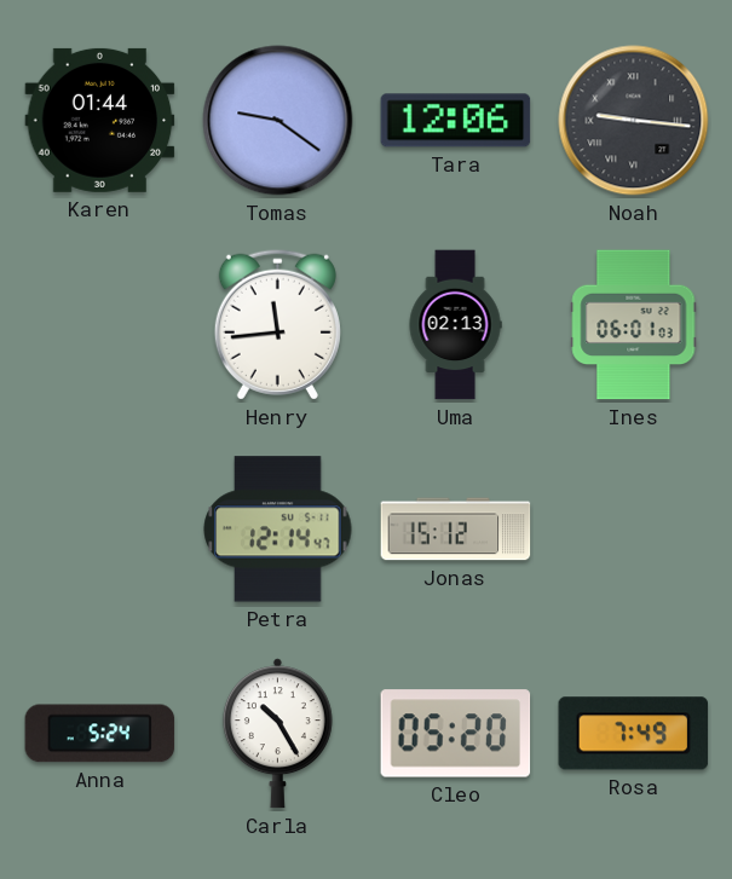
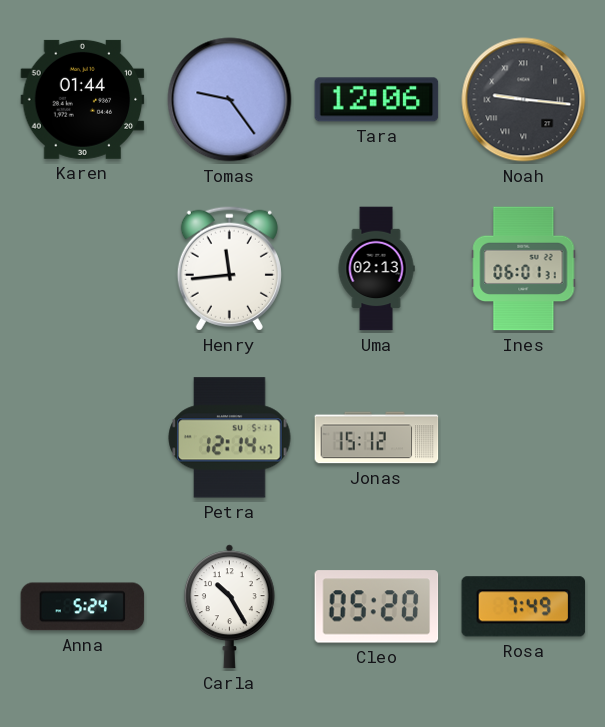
Tomas: 9:21 -> 9:24
Ines: 06:01:03 -> 06:01:31
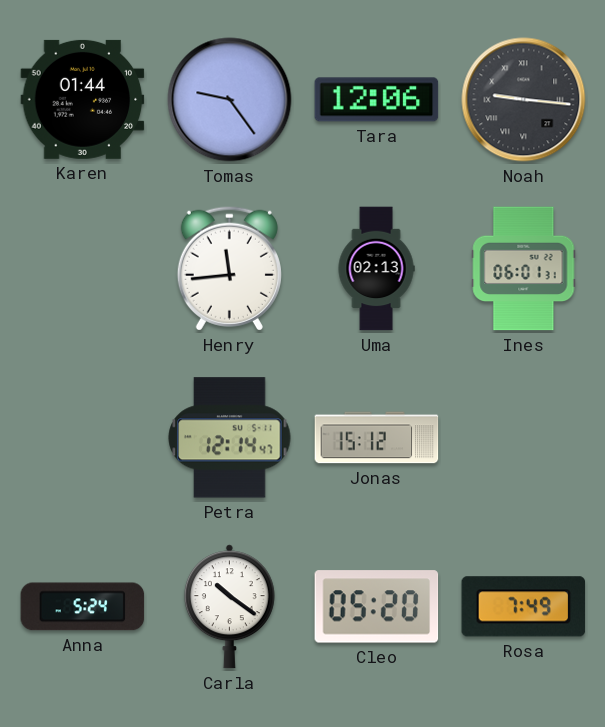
Carla: 10:25 -> 10:21
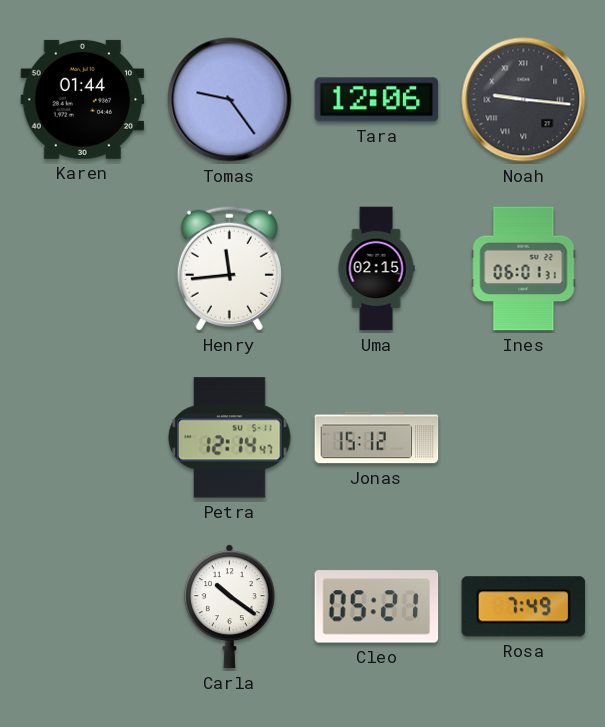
Uma: 02:13 -> 02:15
Anna: 5:24 -> none
Cleo: 05:20 -> 05:21
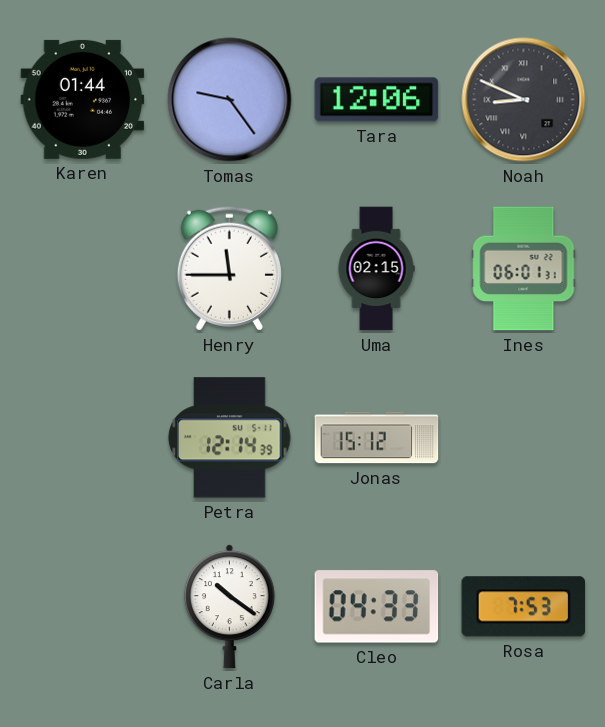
Noah: 9:16 -> 8:49
Henry: 11:44 -> 11:45
Petra: 12:14:47 -> 12:14:39
Cleo: 05:21 -> 04:33
Rosa: 7:49 -> 7:53
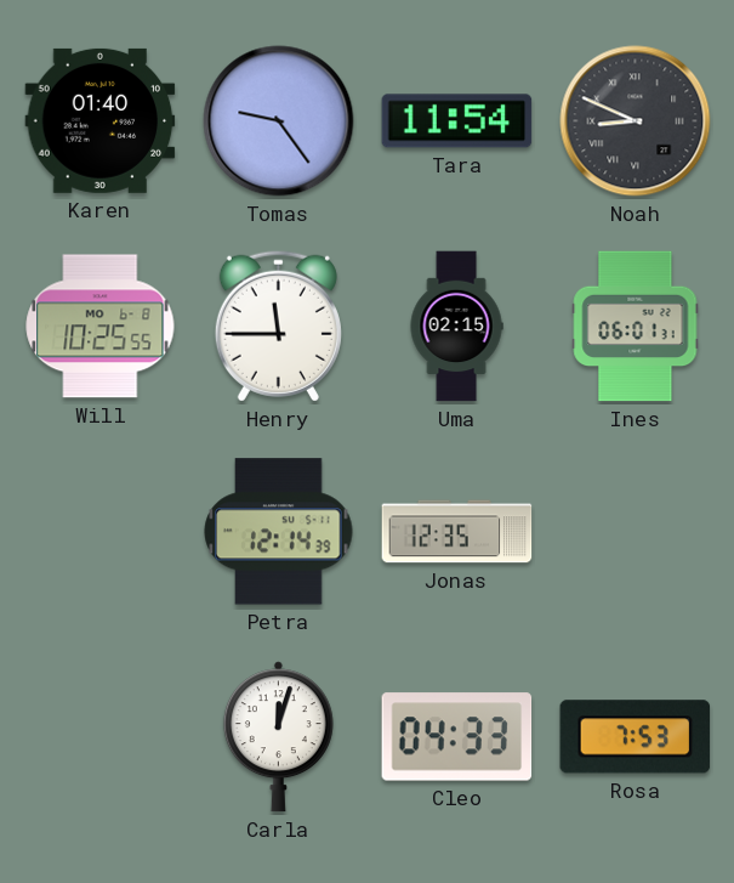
Karen: 01:44 -> 01:40
Tara: 12:06 -> 11:54
Will: none -> 10:25
Jonas: 15:12 -> 12:35
Carla: 10:21 -> 12:03
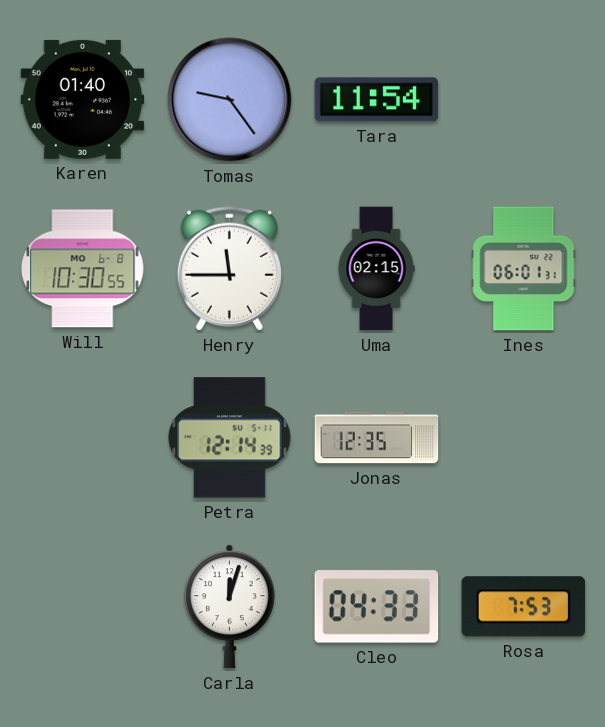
Noah: 8:49 -> none
Will: 10:25 -> 10:30
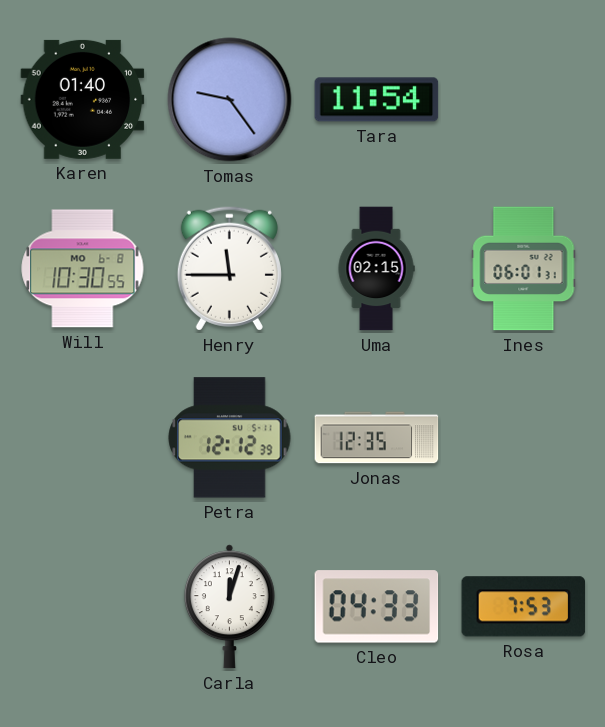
Petra: 12:14 -> 12:12
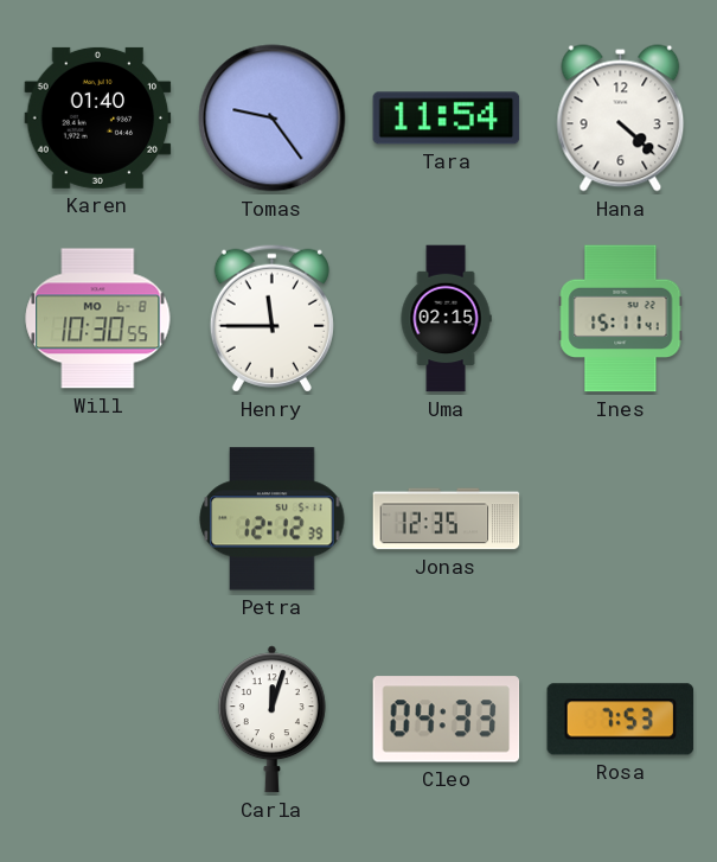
Hana: none -> 4:22
Ines: 06:01 -> 15:11
